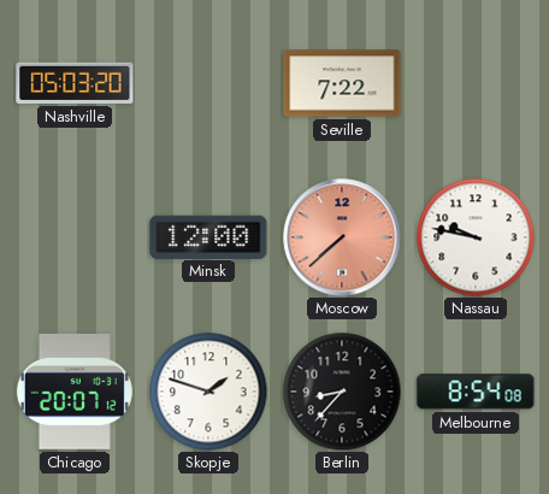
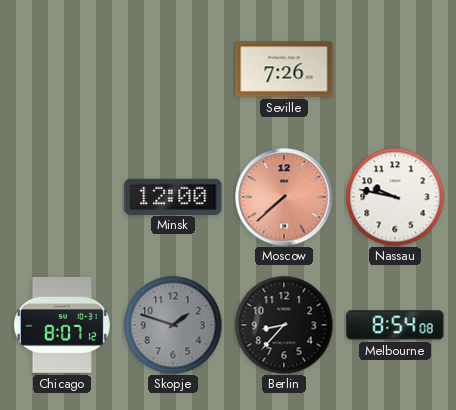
Nashville: 05:03 -> none
Seville: 7:22 -> 7:26
Chicago: 20:07 -> 8:07
Skopje dial: white -> grey
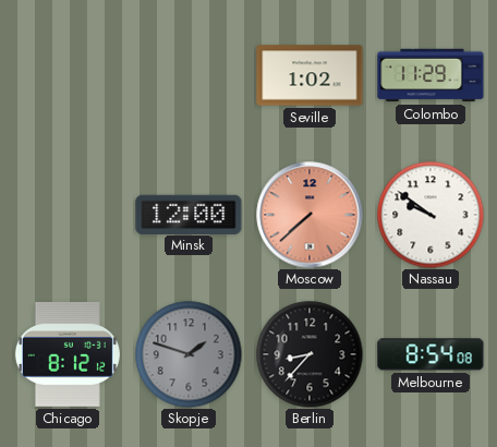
Seville: 7:26 -> 1:02
Colombo: none -> 11:29
Nassau: 9:47 -> 9:51
Chicago: 8:07 -> 8:12
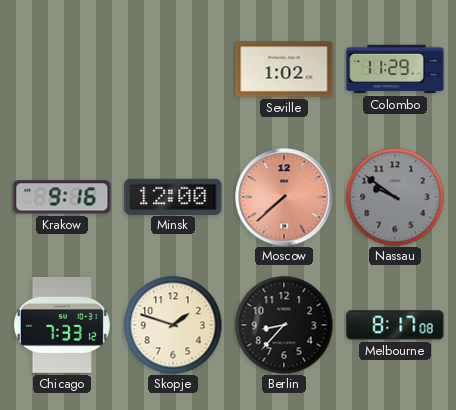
Krakow: none -> 9:16
Nassau dial: white -> grey
Chicago: 8:12 -> 7:33
Skopje dial: grey -> cream
Melbourne: 8:54 -> 8:17
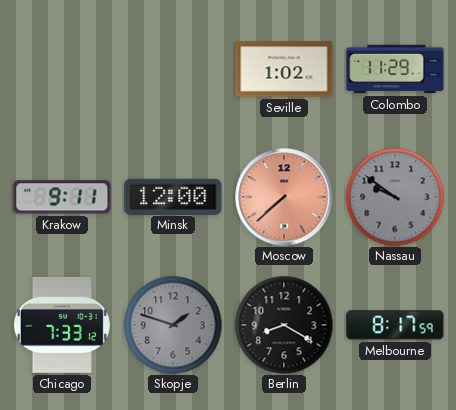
Krakow: 9:16 -> 9:11
Skopje dial: cream -> grey
Berlin: 8:37 -> 8:20
Melbourne: 8:17:08 -> 8:17:59
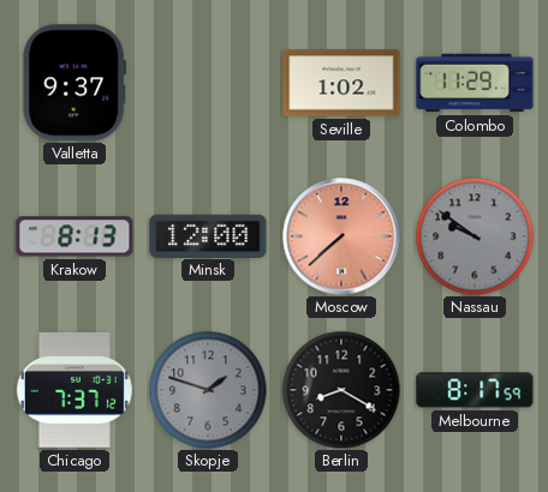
Valletta: none -> 9:37
Krakow: 9:11 -> 8:13
Chicago: 7:33 -> 7:37
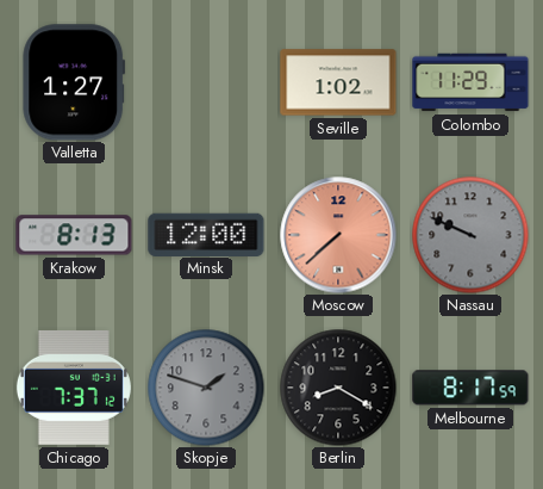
Valletta: 9:37 -> 1:27
Nassau: 9:51 -> 9:49
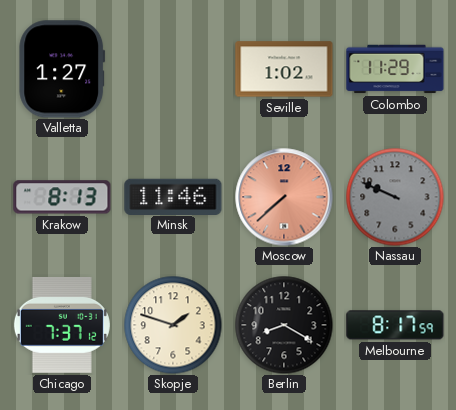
Minsk: 12:00 -> 11:46
Skopje dial: grey -> cream
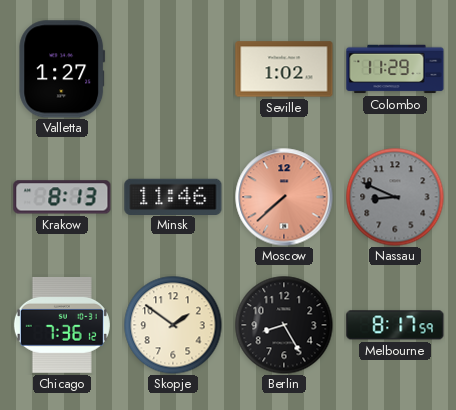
Nassau: 9:49 -> 8:49
Chicago: 7:37 -> 7:36
Skopje: 1:48 -> 1:51
Berlin: 8:20 -> 8:25
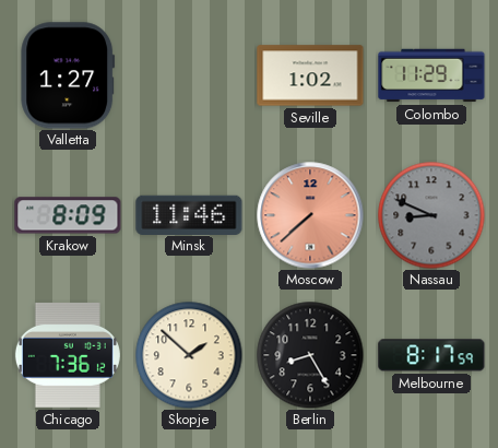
Krakow: 8:13 -> 8:09
Skopje: 1:51 -> 1:52
